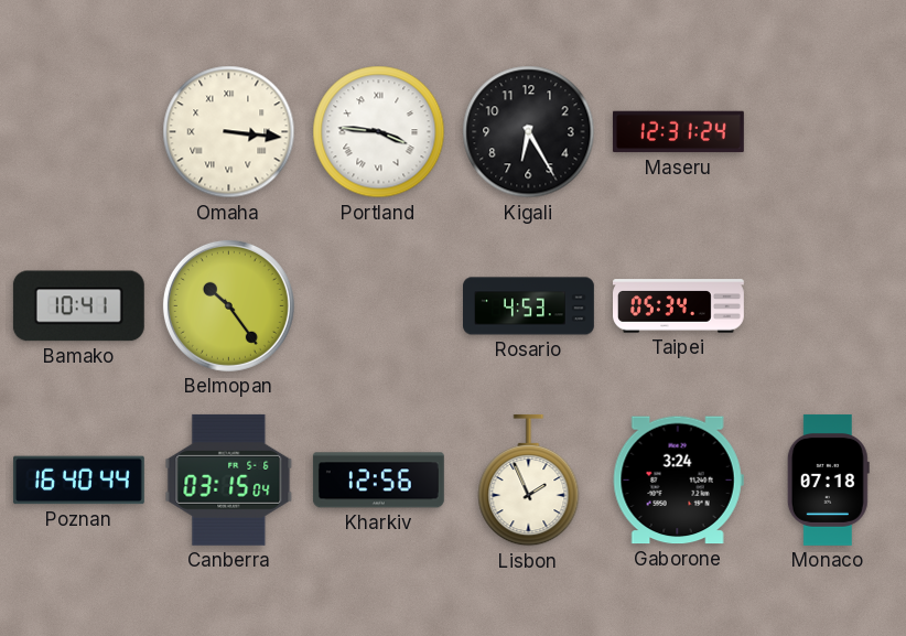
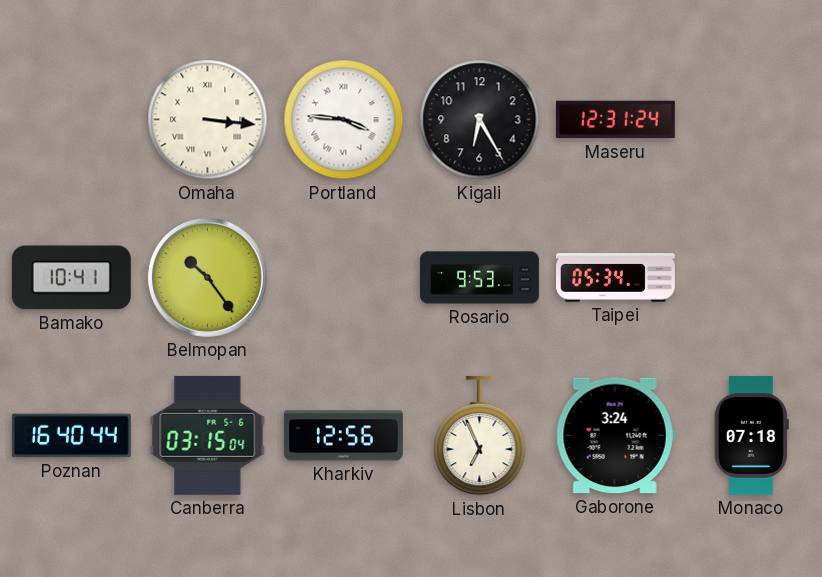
Rosario: 4:53 -> 9:53
Lisbon: 1:56 -> 6:56
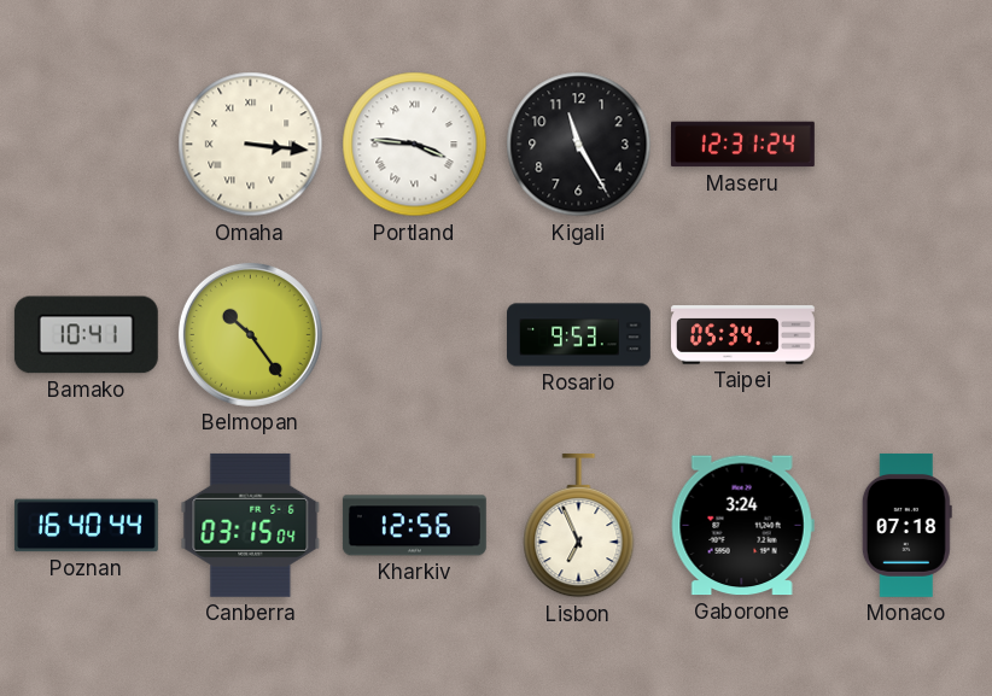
Kigali: 6:25 -> 11:25
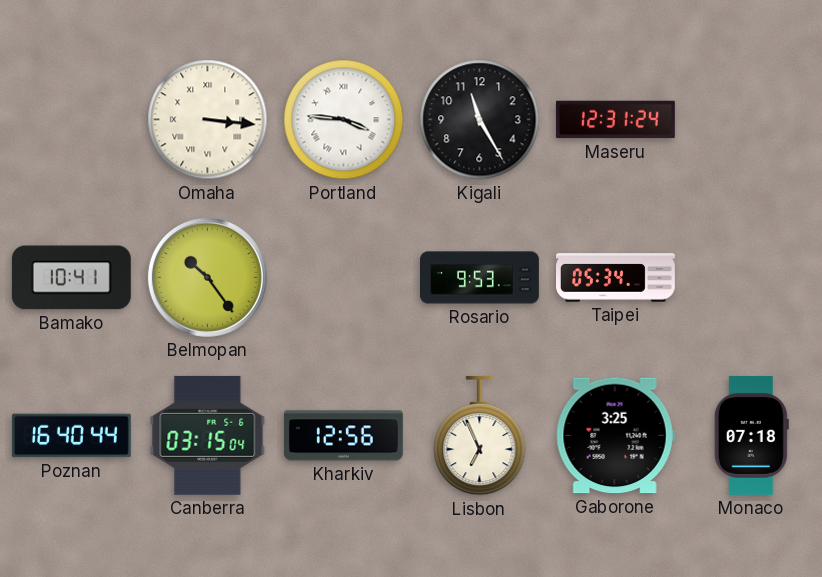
Gaborone: 3:24 -> 3:25
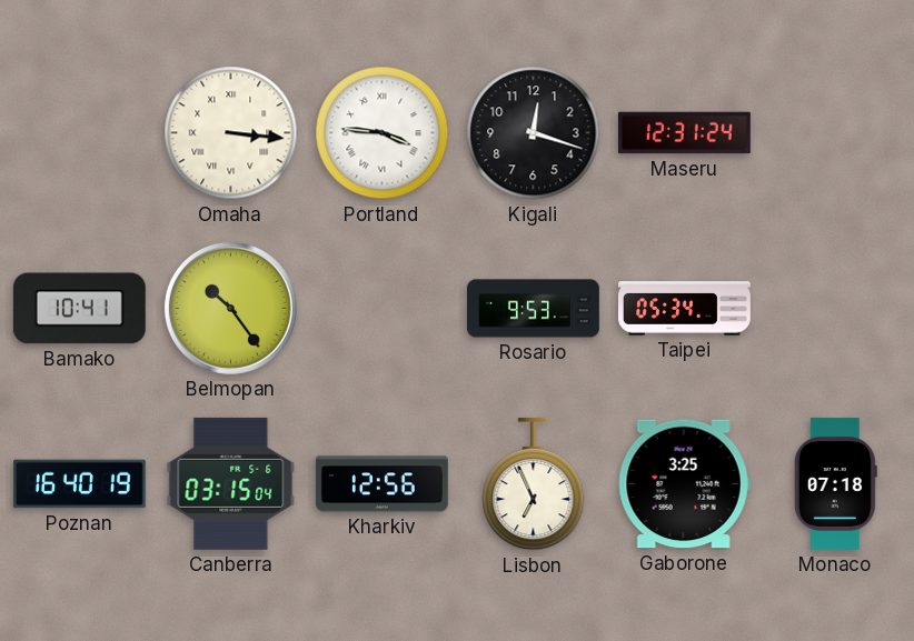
Kigali: 11:25 -> 12:18
Poznan: 16:40:44 -> 16:40:19
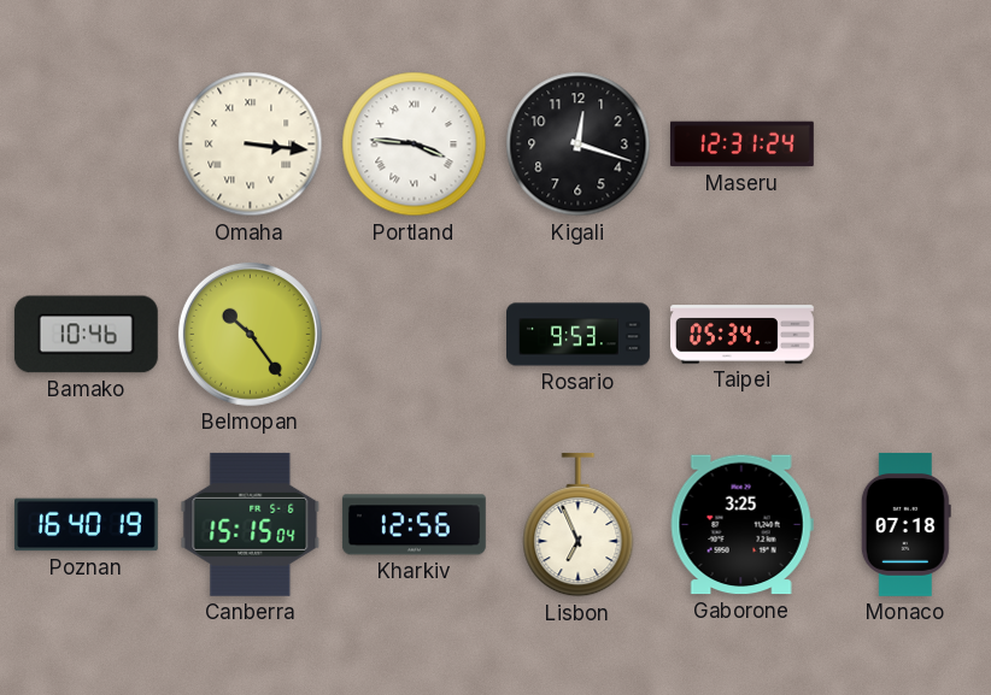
Bamako: 10:41 -> 10:46
Canberra: 03:15 -> 15:15
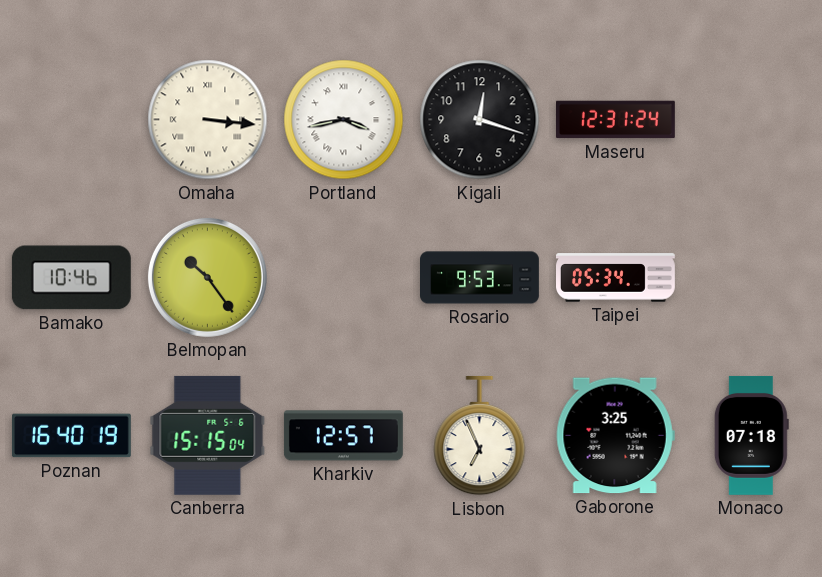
Portland: 3:46 -> 3:43
Kharkiv: 12:56 -> 12:57
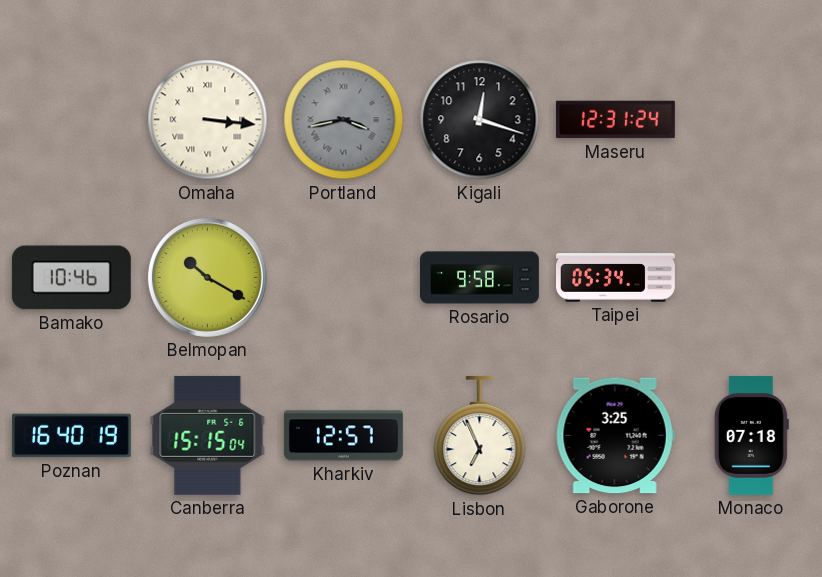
Portland dial: white -> grey
Belmopan: 10:24 -> 10:20
Rosario: 9:53 -> 9:58
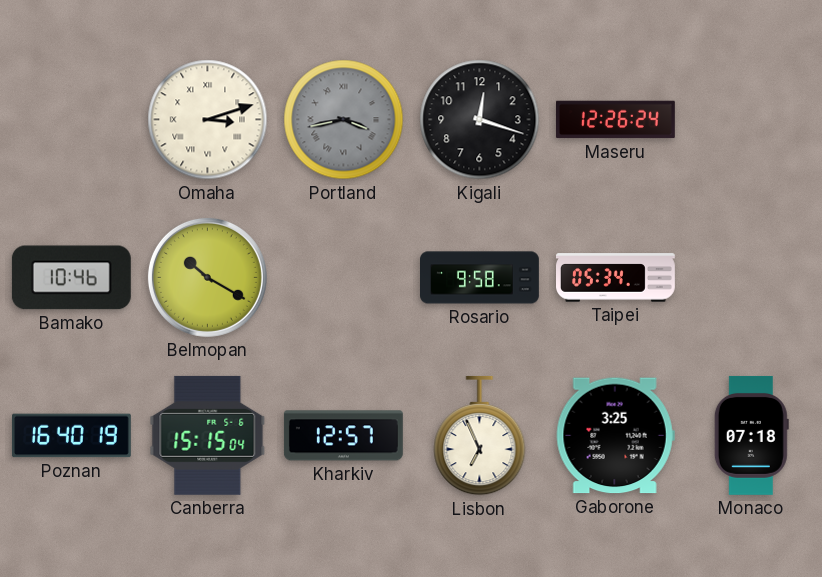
Omaha: 3:16 -> 3:12
Maseru: 12:31 -> 12:26
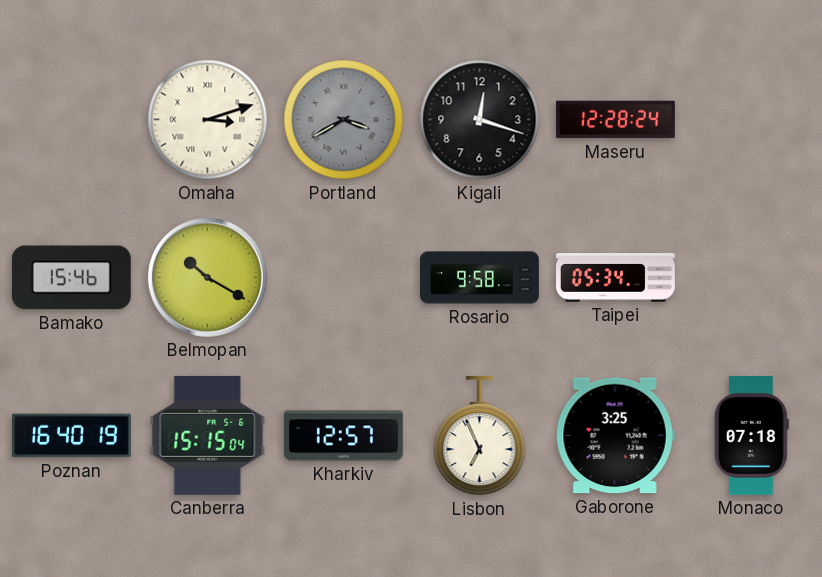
Portland: 3:43 -> 3:40
Maseru: 12:26 -> 12:28
Bamako: 10:46 -> 15:46
